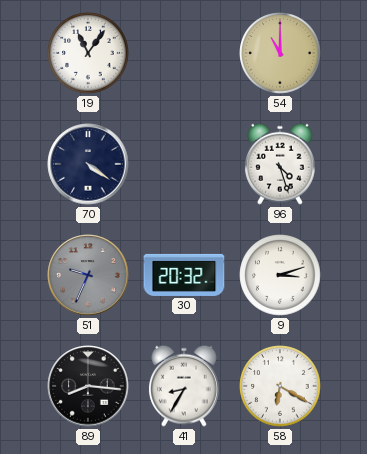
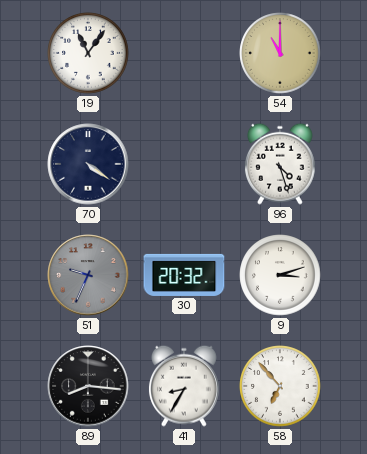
58: 6:20 -> 6:53
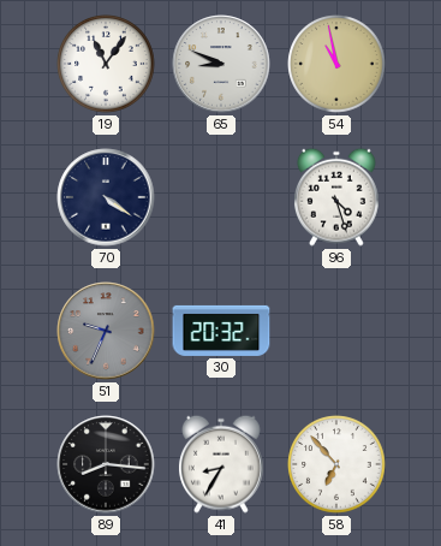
65: none -> 8:49
54: 11:00 -> 10:58
9: 3:12 -> none
